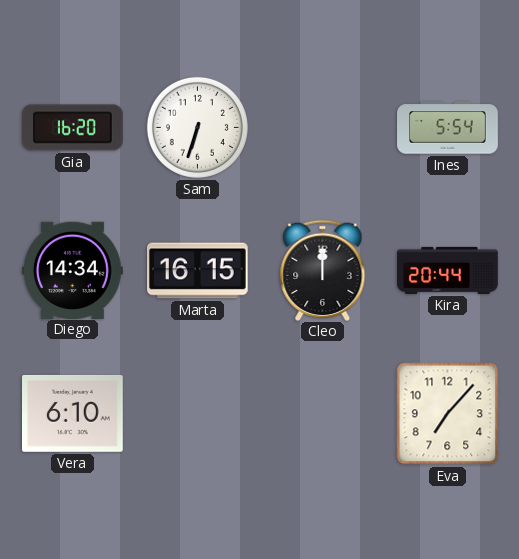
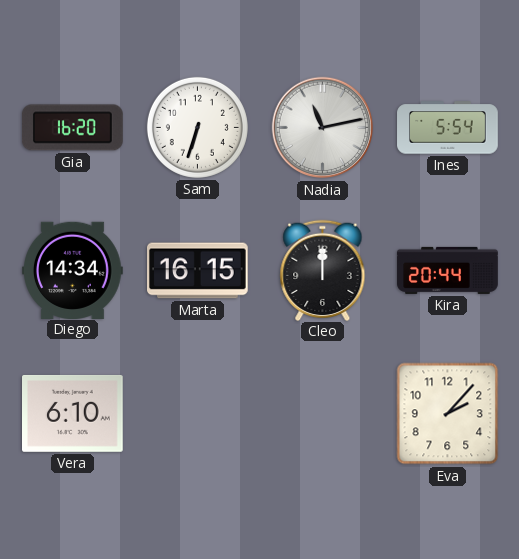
Nadia: none -> 11:13
Eva: 7:07 -> 2:07
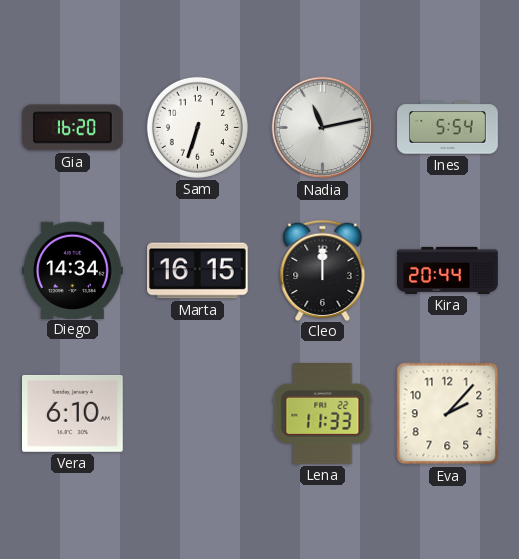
Lena: none -> 11:33
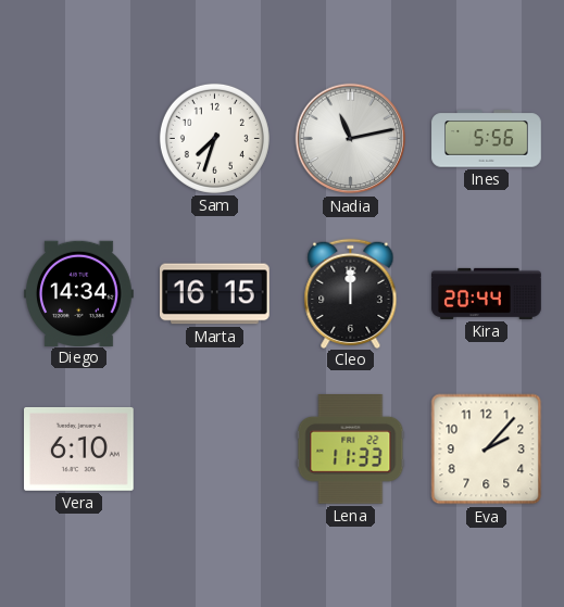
Gia: 16:20 -> none
Sam: 6:33 -> 7:33
Ines: 5:54 -> 5:56
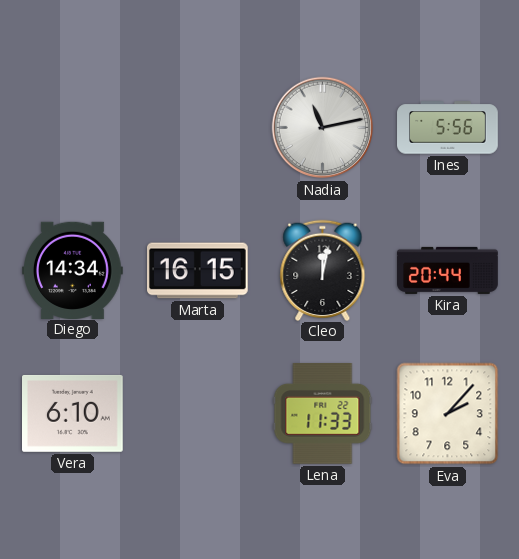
Sam: 7:33 -> none
Cleo: 12:00 -> 12:02
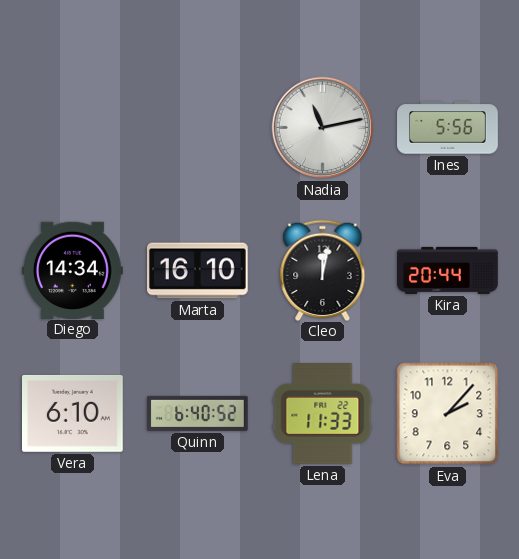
Marta: 16:15 -> 16:10
Quinn: none -> 6:40
